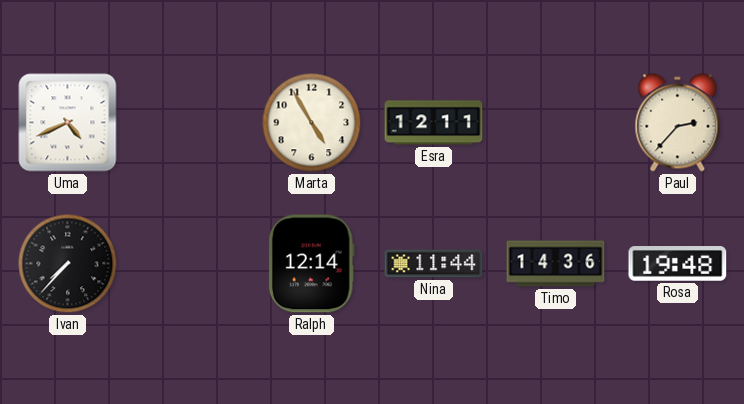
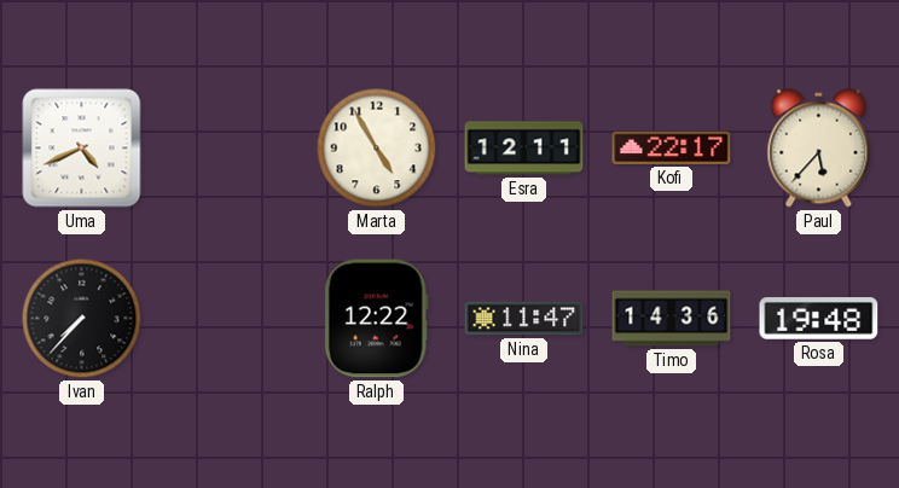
Kofi: none -> 22:17
Paul: 2:37 -> 5:37
Ralph: 12:14 -> 12:22
Nina: 11:44 -> 11:47
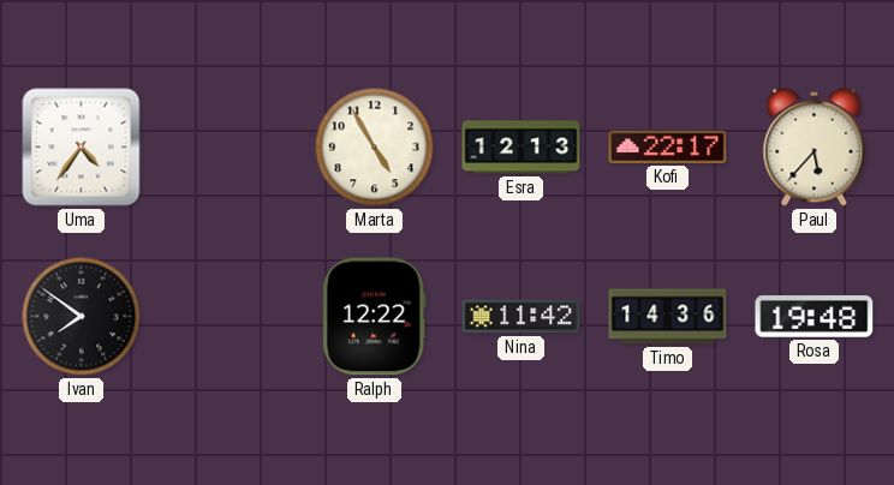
Uma: 4:41 -> 4:36
Esra: 12:11 -> 12:13
Ivan: 7:37 -> 7:51
Nina: 11:47 -> 11:42
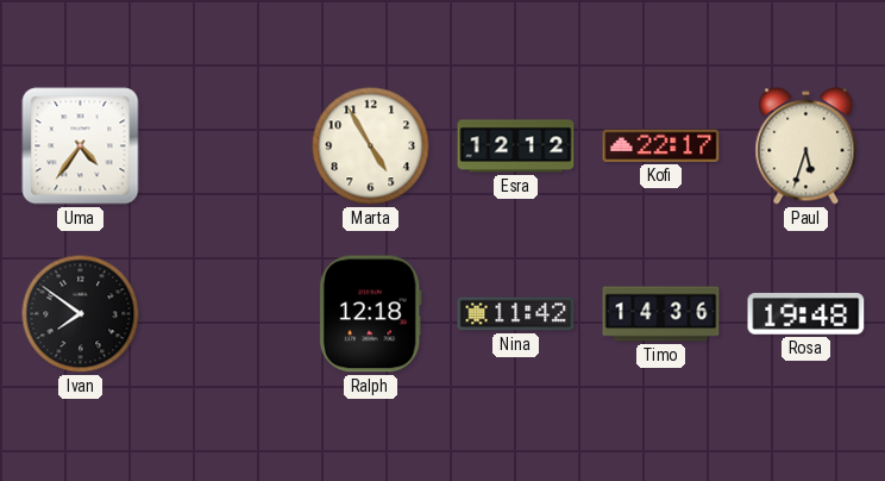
Esra: 12:13 -> 12:12
Paul: 5:37 -> 5:33
Ralph: 12:22 -> 12:18
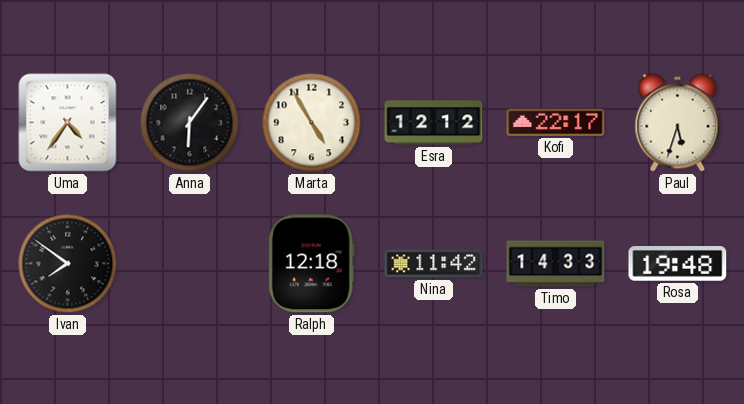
Anna: none -> 6:06
Timo: 14:36 -> 14:33
